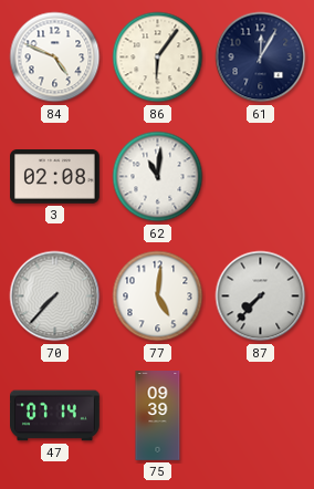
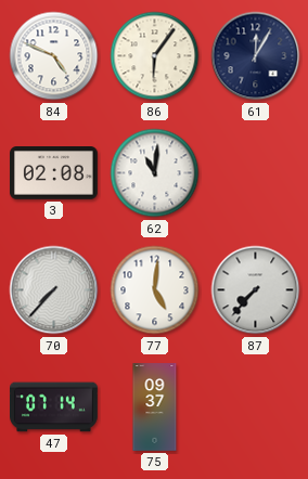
75: 09:39 -> 09:37
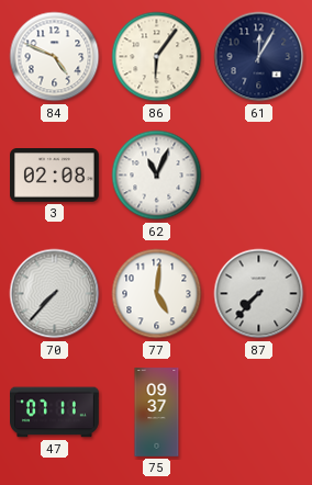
62: 11:01 -> 11:04
47: 07:14 -> 07:11
